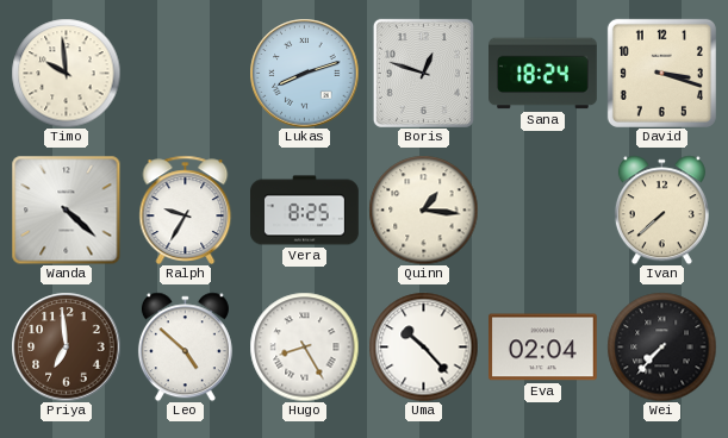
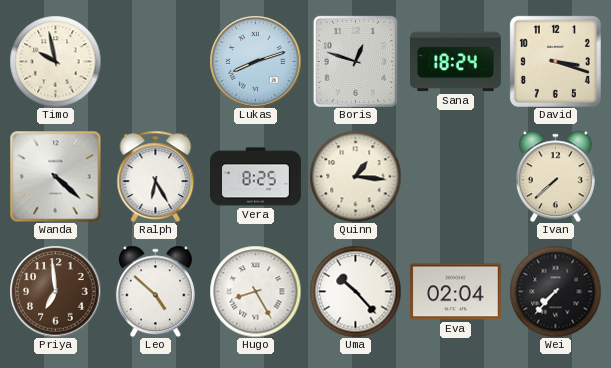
Timo: 9:59 -> 9:58
Ralph: 9:35 -> 6:25
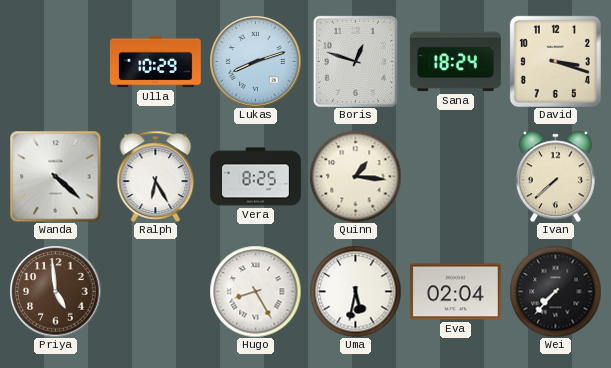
Timo: 9:58 -> none
Ulla: none -> 10:29
Priya: 6:59 -> 4:59
Leo: 4:52 -> none
Uma: 10:23 -> 5:32
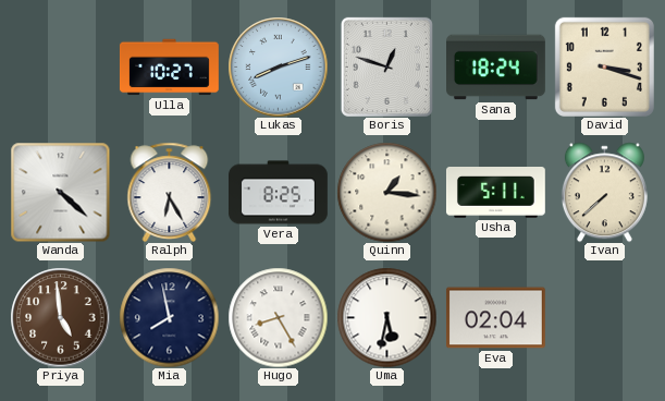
Ulla: 10:29 -> 10:27
Usha: none -> 5:11
Mia: none -> 7:58
Wei: 7:37 -> none
